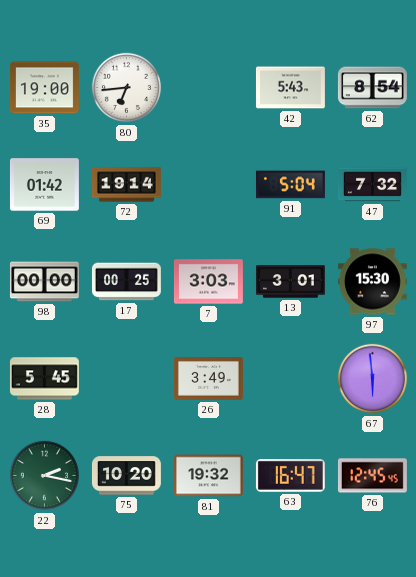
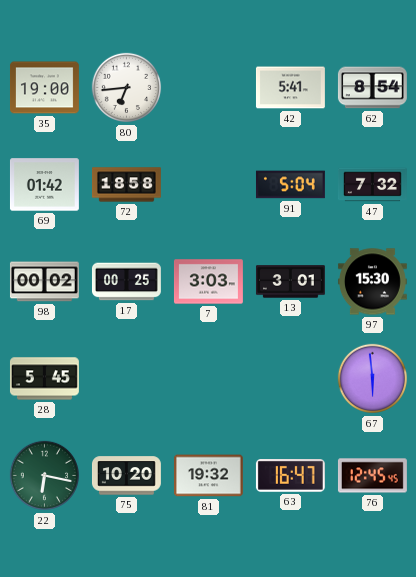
42: 5:43 -> 5:41
72: 19:14 -> 18:58
98: 00:00 -> 00:02
26: 3:49 -> none
22: 2:17 -> 6:17
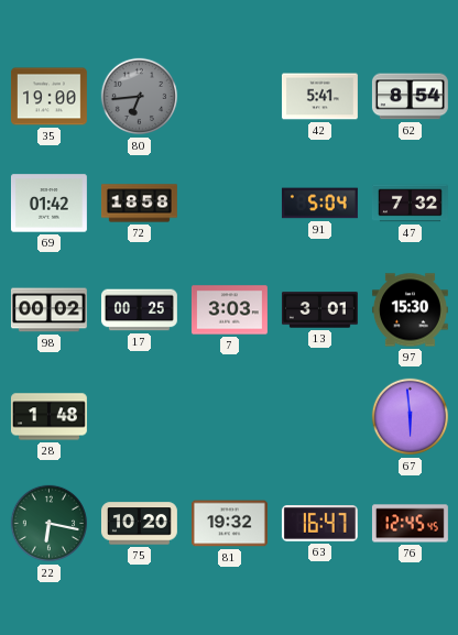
80 dial: white -> grey
28: 5:45 -> 1:48
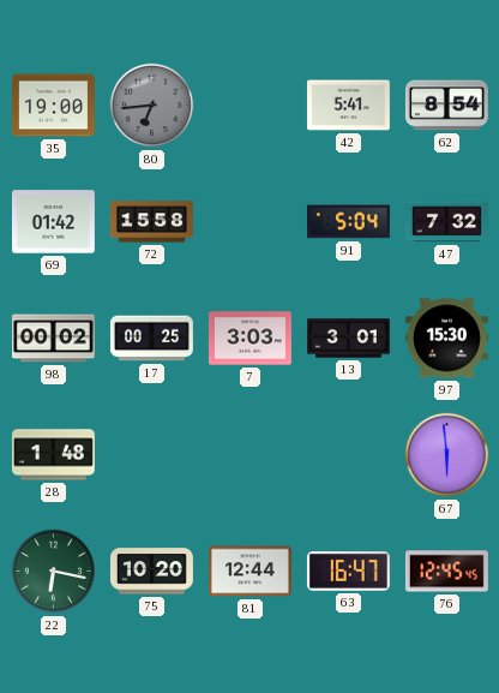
72: 18:58 -> 15:58
81: 19:32 -> 12:44
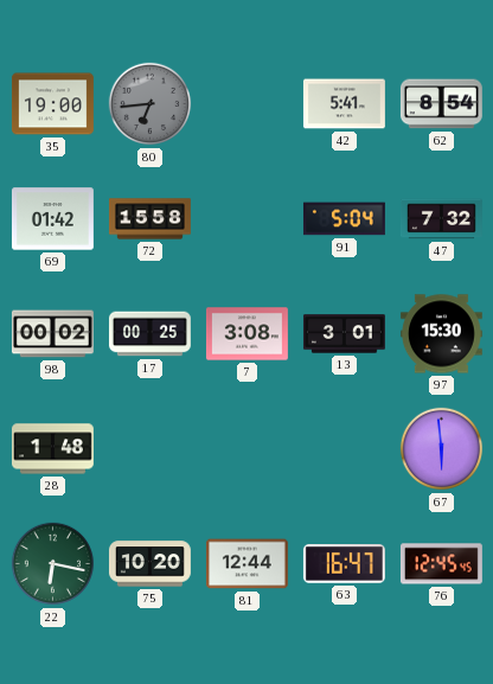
7: 3:03 -> 3:08
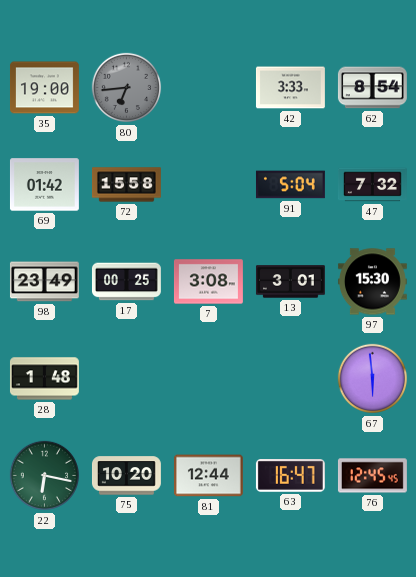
42: 5:41 -> 3:33
98: 00:02 -> 23:49
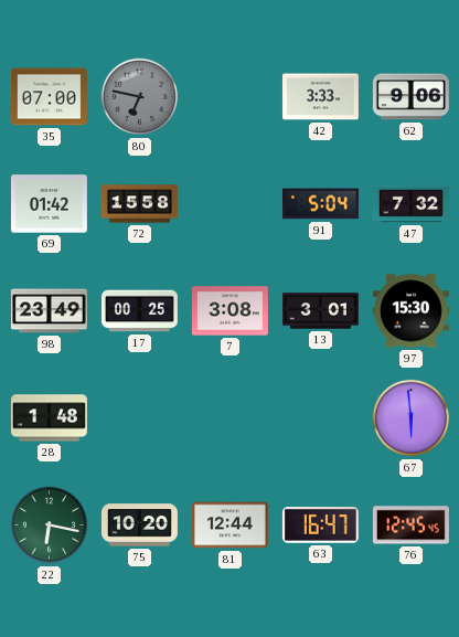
35: 19:00 -> 07:00
80: 6:44 -> 6:47
62: 8:54 -> 9:06
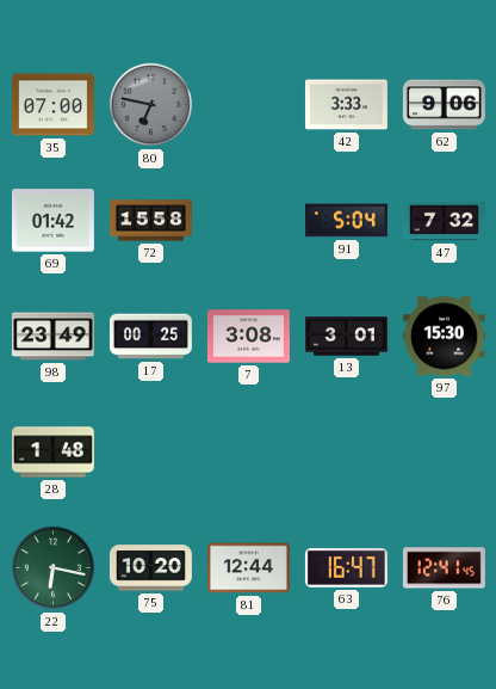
67: 5:59 -> none
76: 12:45 -> 12:41
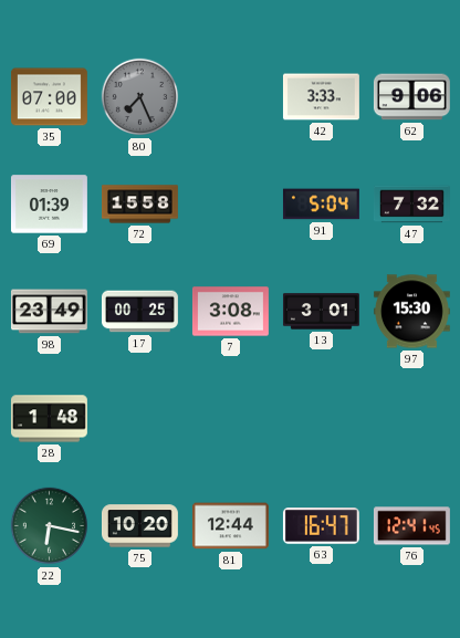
80: 6:47 -> 7:26
69: 01:42 -> 01:39
